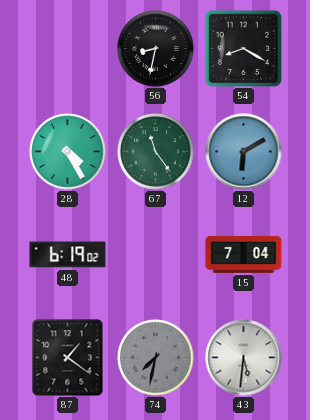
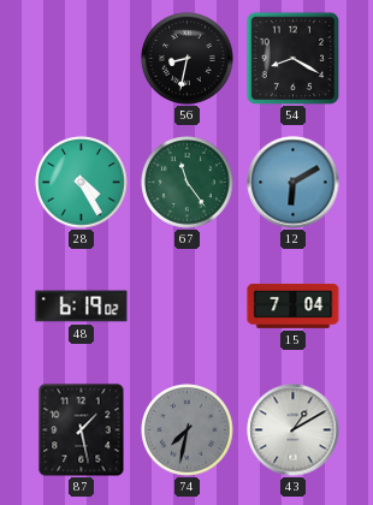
87: 1:21 -> 1:28
43: 5:31 -> 1:10
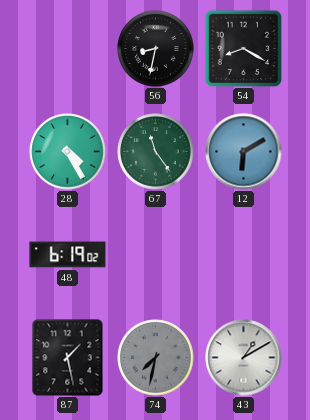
15: 7:04 -> none
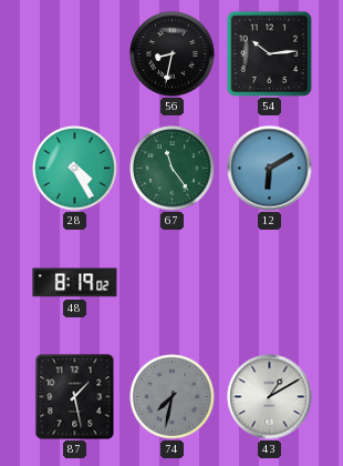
54: 8:20 -> 10:14
48: 6:19 -> 8:19
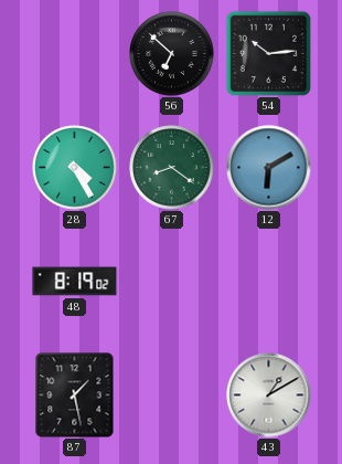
56: 8:32 -> 6:52
67: 11:24 -> 8:21
74: 7:32 -> none
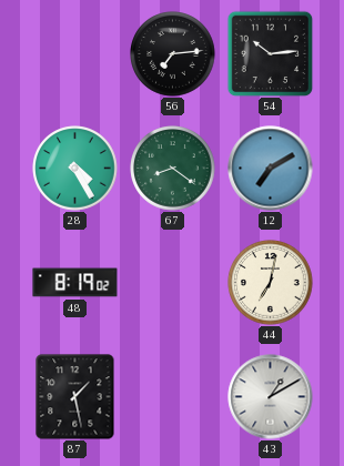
56: 6:52 -> 7:14
12: 6:10 -> 7:10
44: none -> 7:02
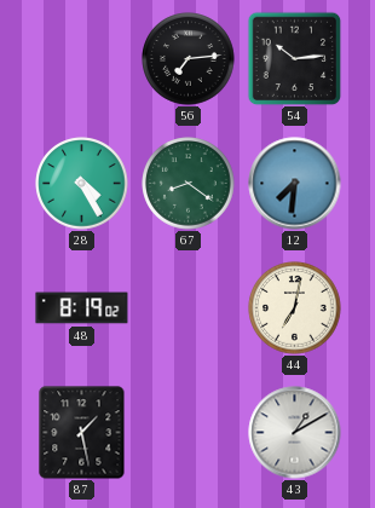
12: 7:10 -> 7:31
